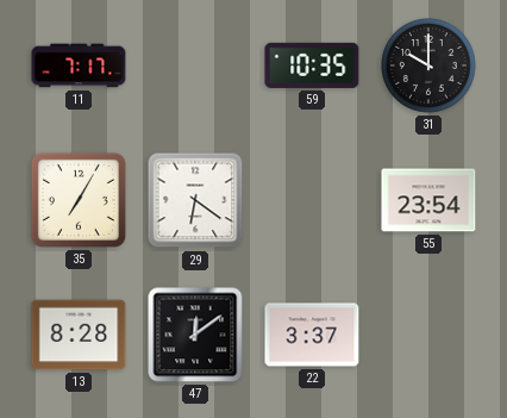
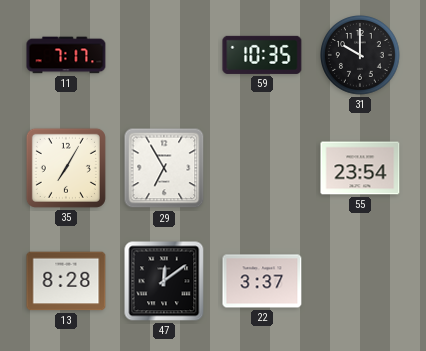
29: 6:21 -> 6:55
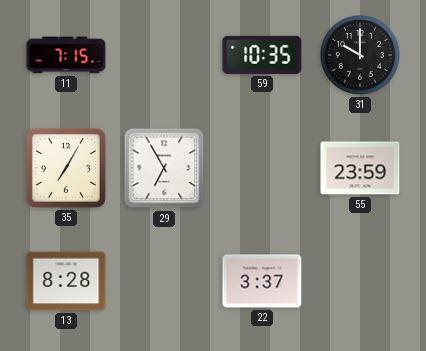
11: 7:17 -> 7:15
55: 23:54 -> 23:59
47: 12:09 -> none
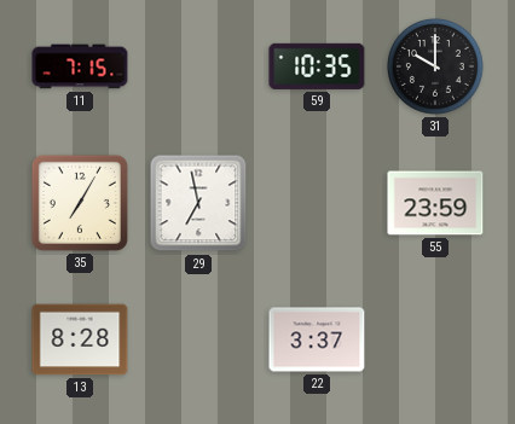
29: 6:55 -> 6:58
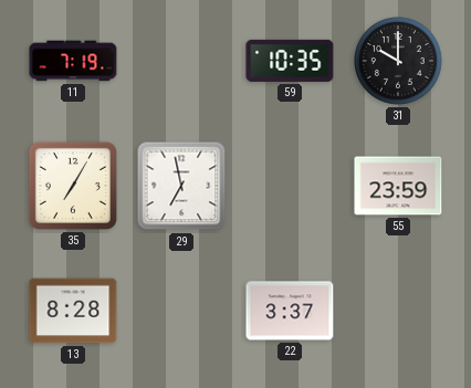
11: 7:15 -> 7:19
